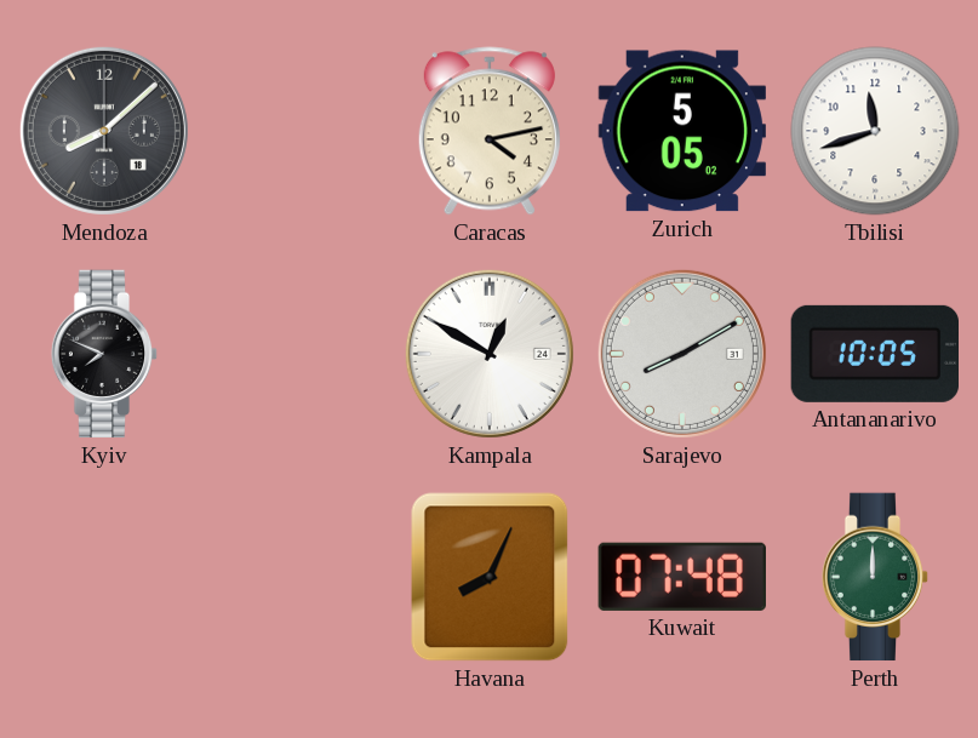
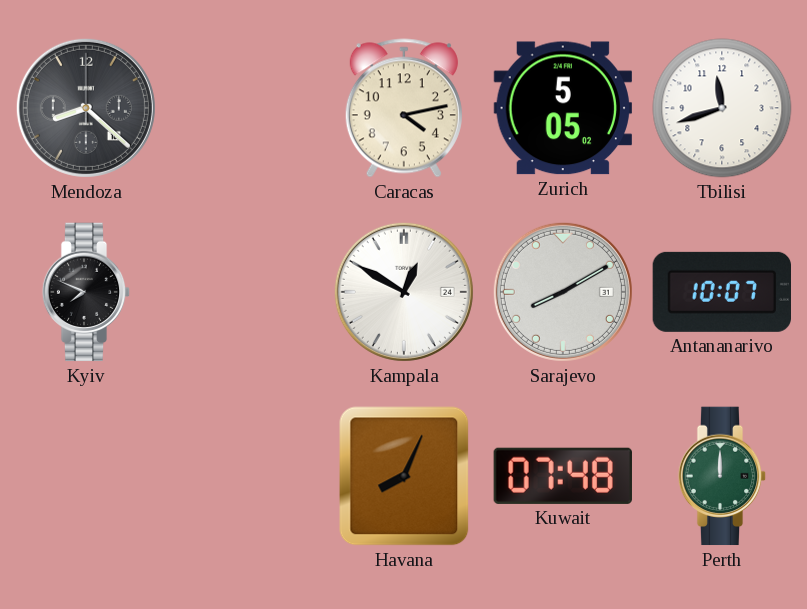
Mendoza: 8:08 -> 8:22
Antananarivo: 10:05 -> 10:07
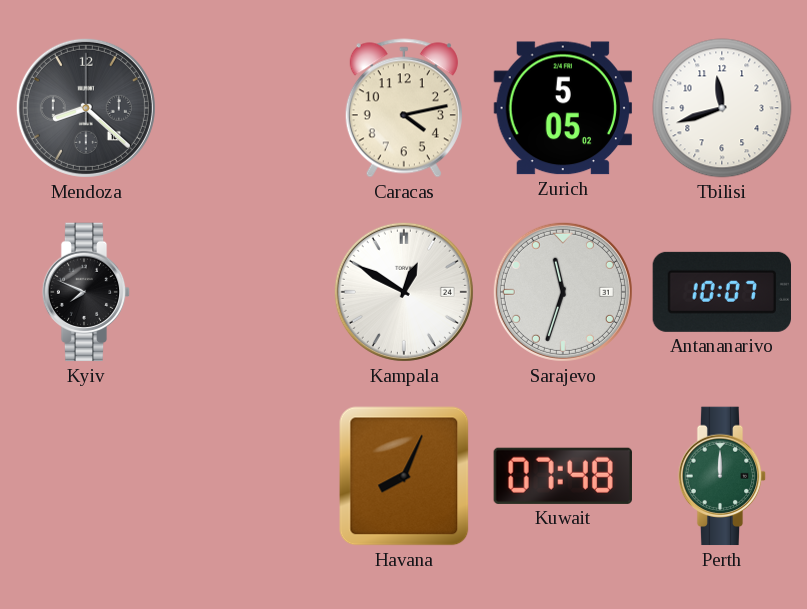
Sarajevo: 8:10 -> 11:33
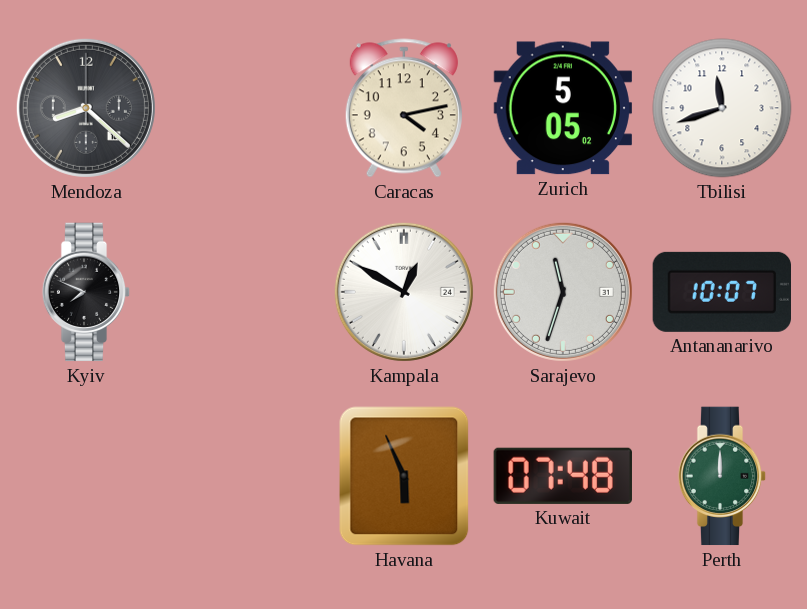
Havana: 8:04 -> 5:56
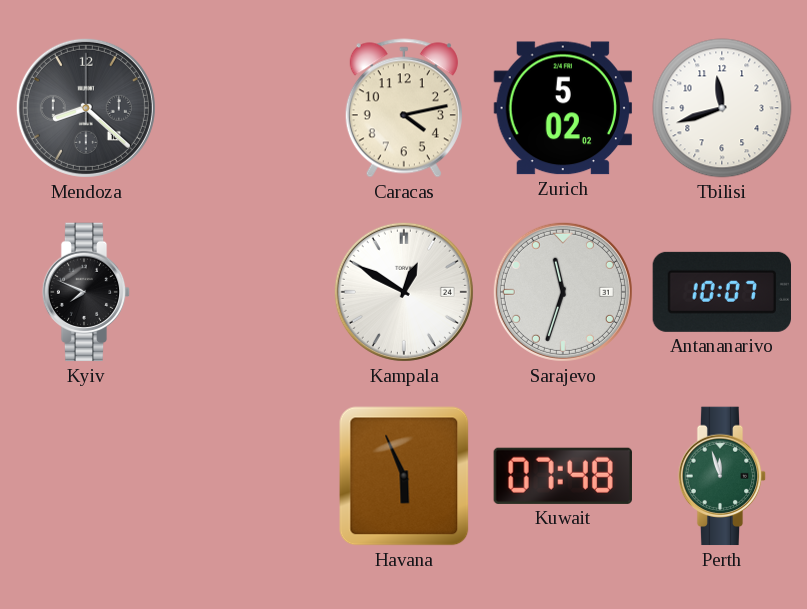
Zurich: 5:05 -> 5:02
Perth: 12:00 -> 11:57
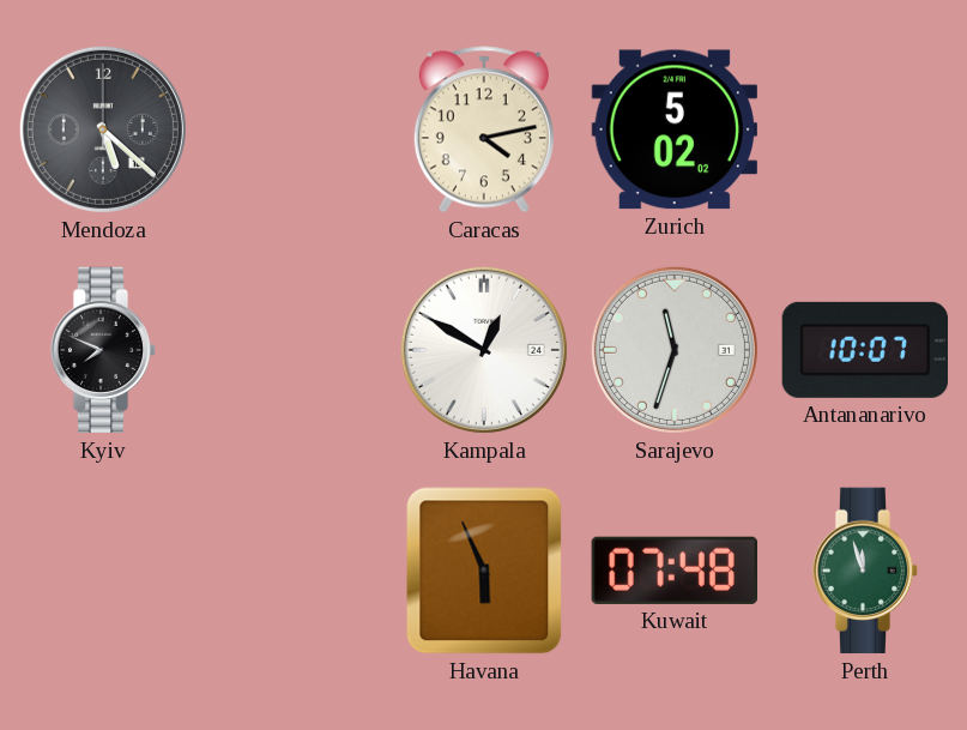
Mendoza: 8:22 -> 5:22
Tbilisi: 11:42 -> none
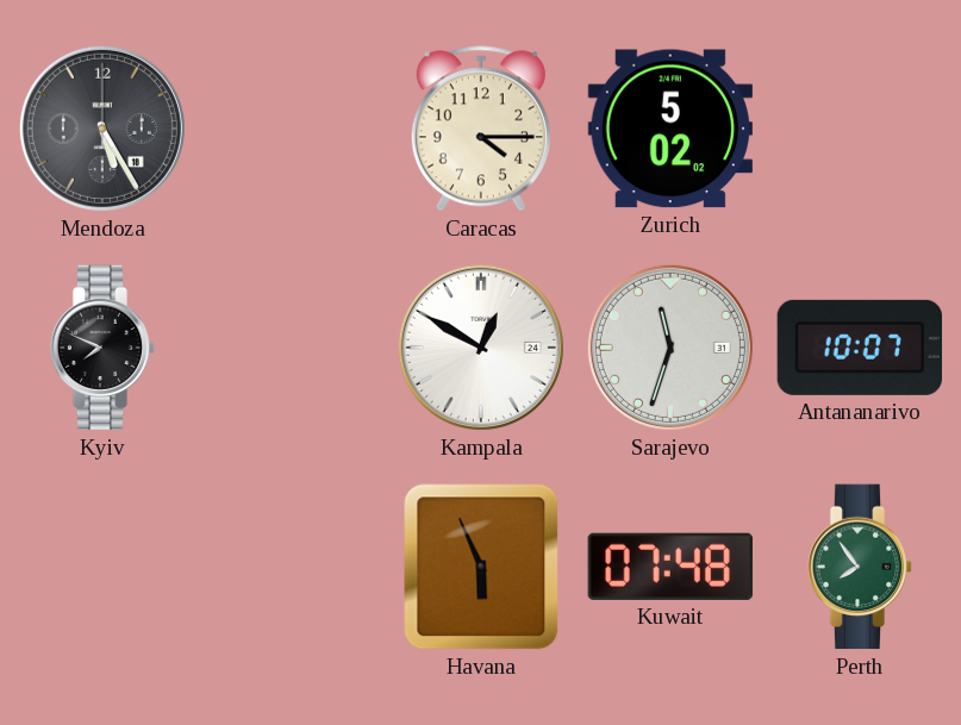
Mendoza: 5:22 -> 5:25
Caracas: 4:13 -> 4:15
Perth: 11:57 -> 7:54
